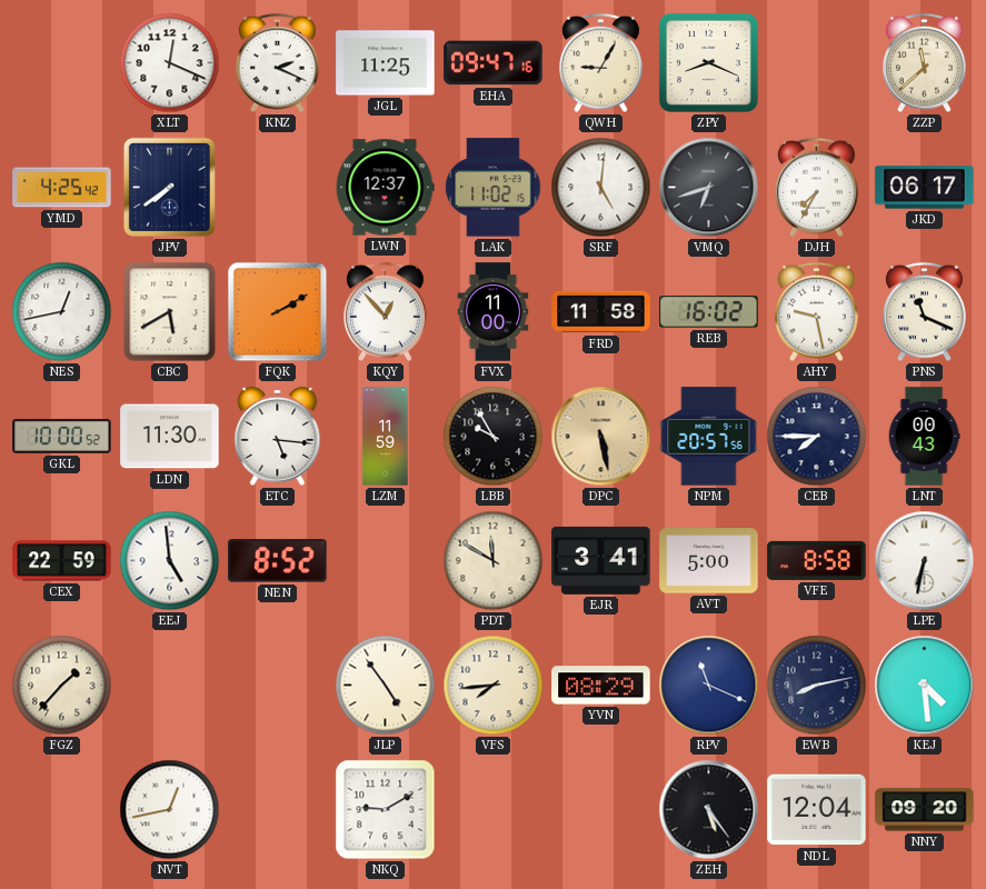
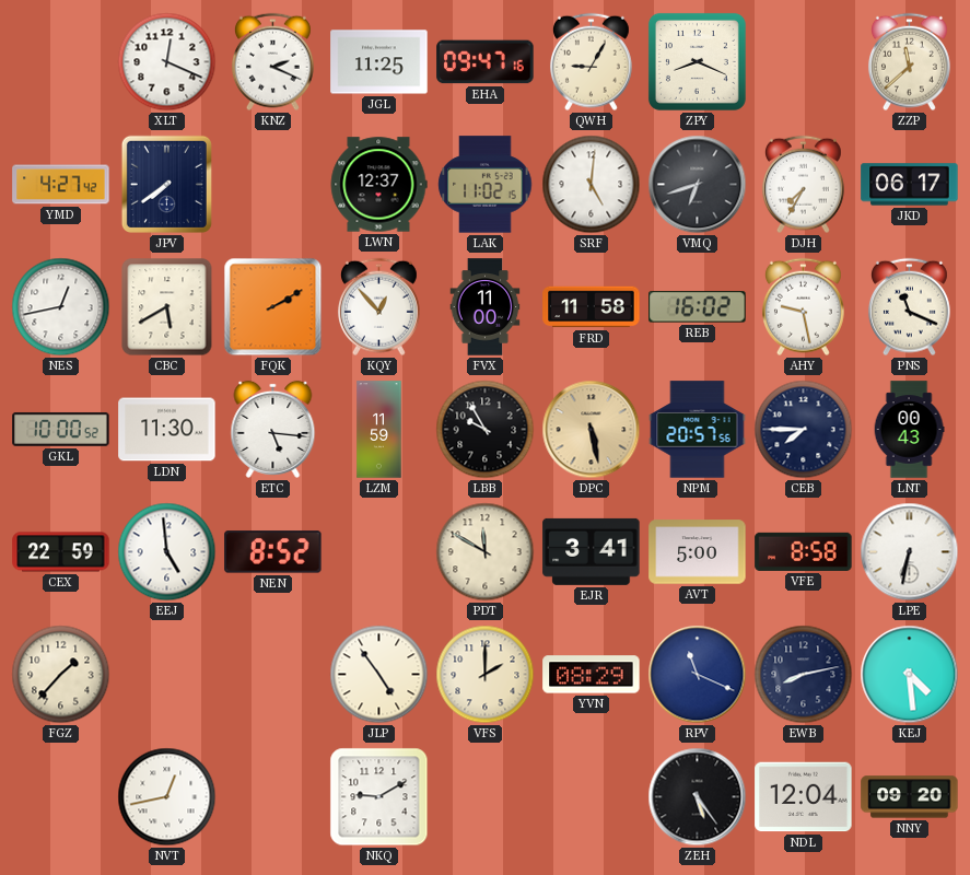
YMD: 4:25 -> 4:27
VFS: 7:44 -> 2:00
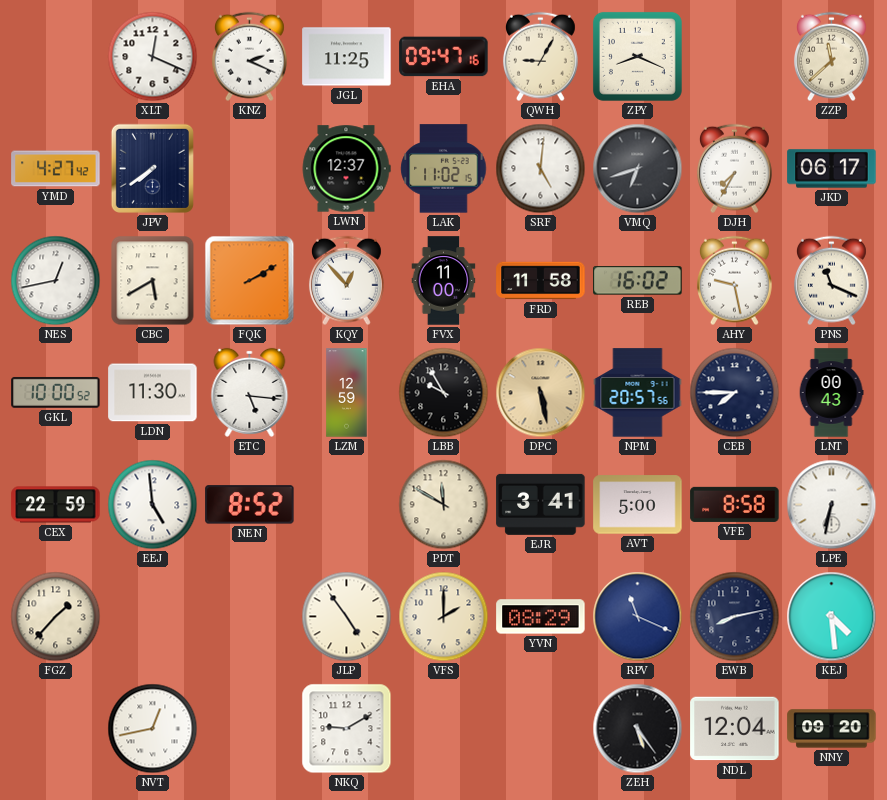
LZM: 11:59 -> 12:59
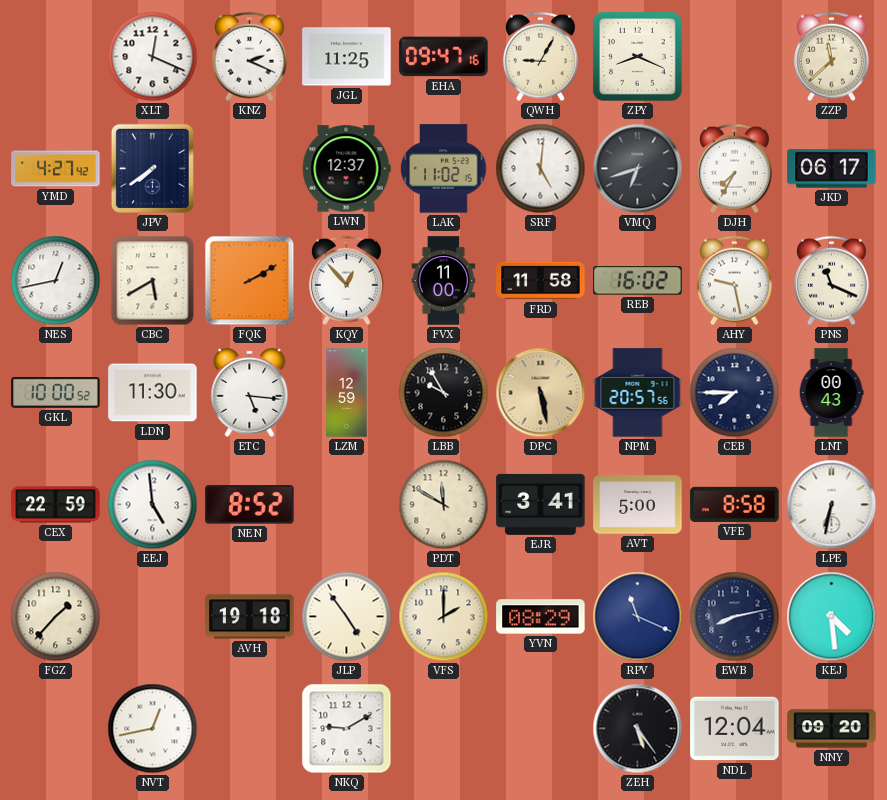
AVH: none -> 19:18
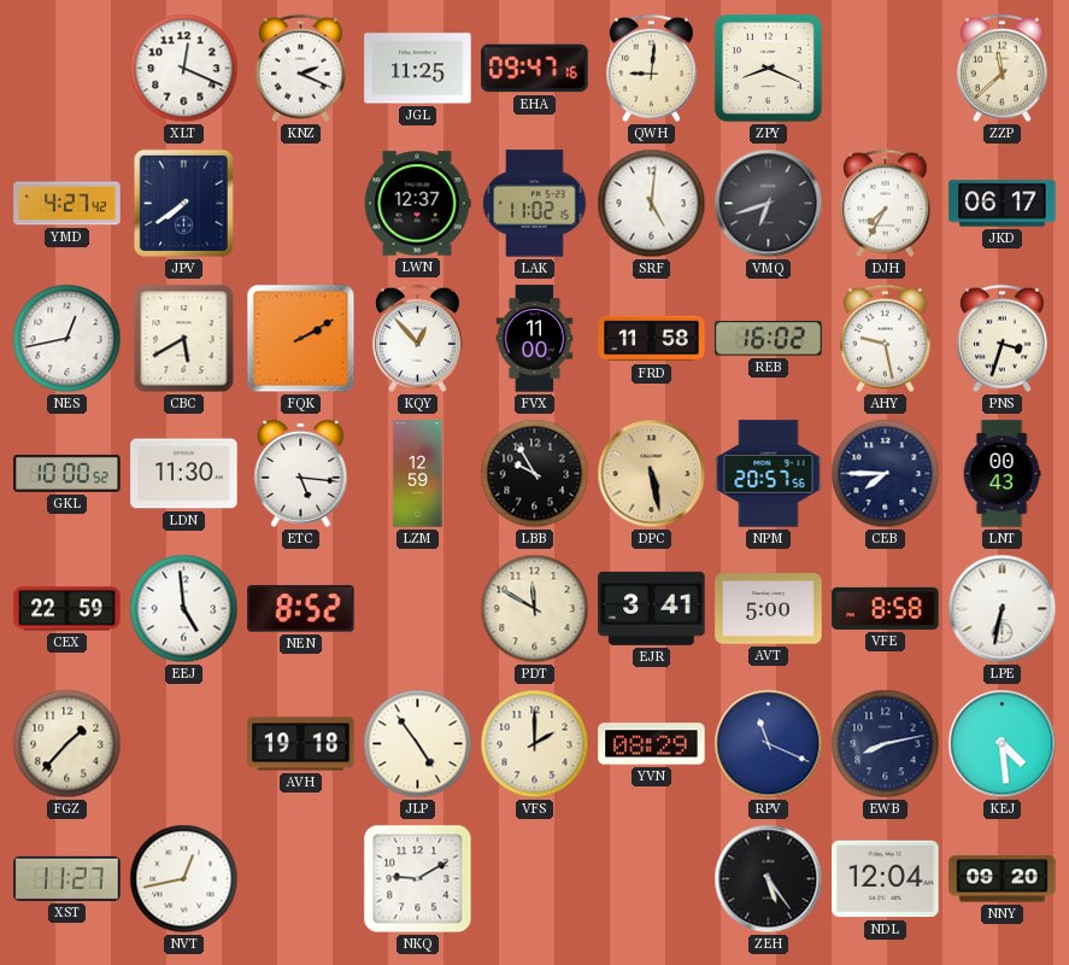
QWH: 9:05 -> 9:01
PNS: 11:19 -> 3:33
XST: none -> 11:27
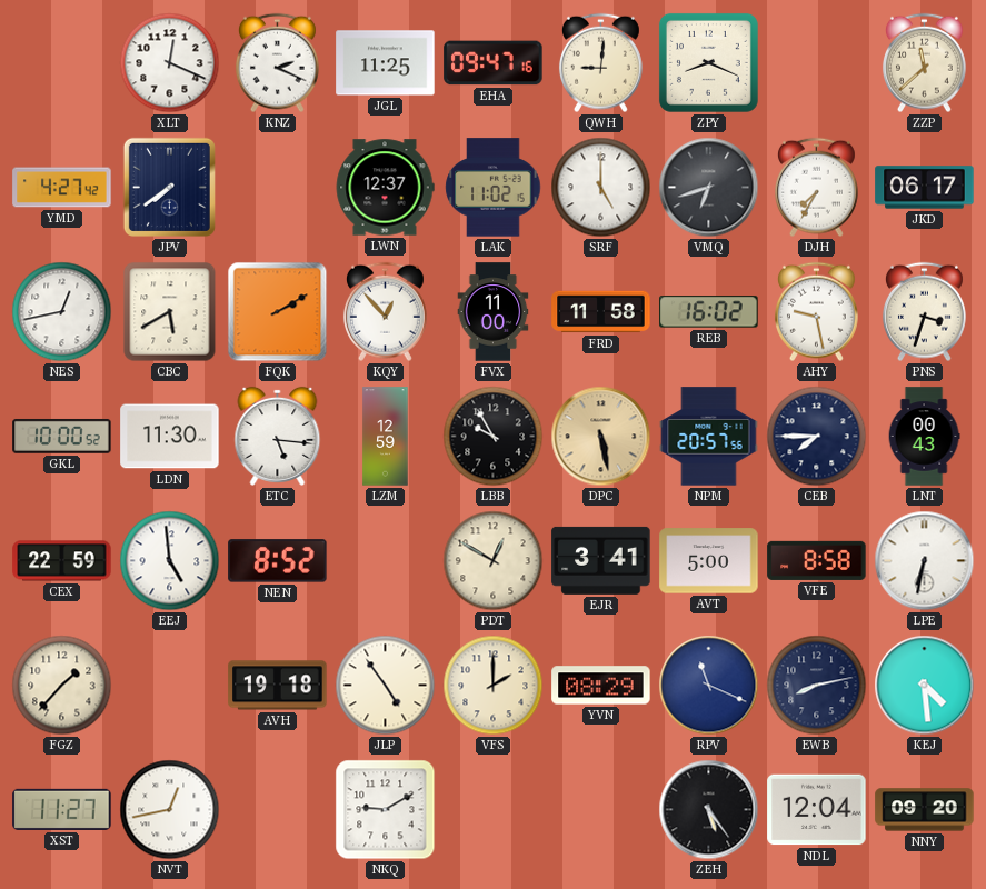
SRF: 5:01 -> 5:00
PDT: 11:50 -> 12:50
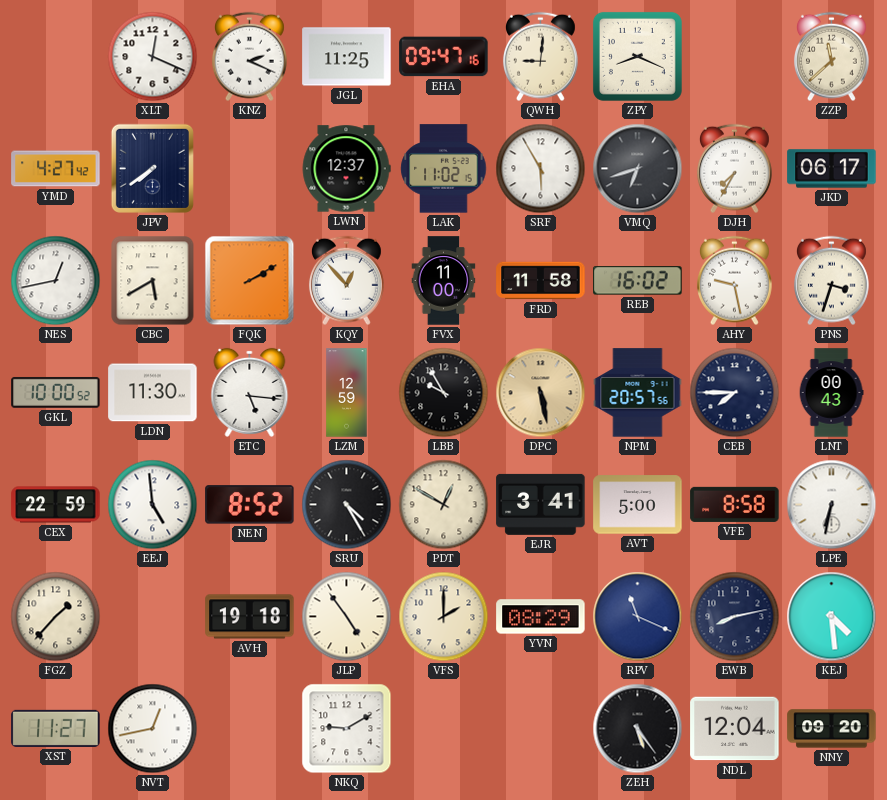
SRF: 5:00 -> 5:55
SRU: none -> 4:25
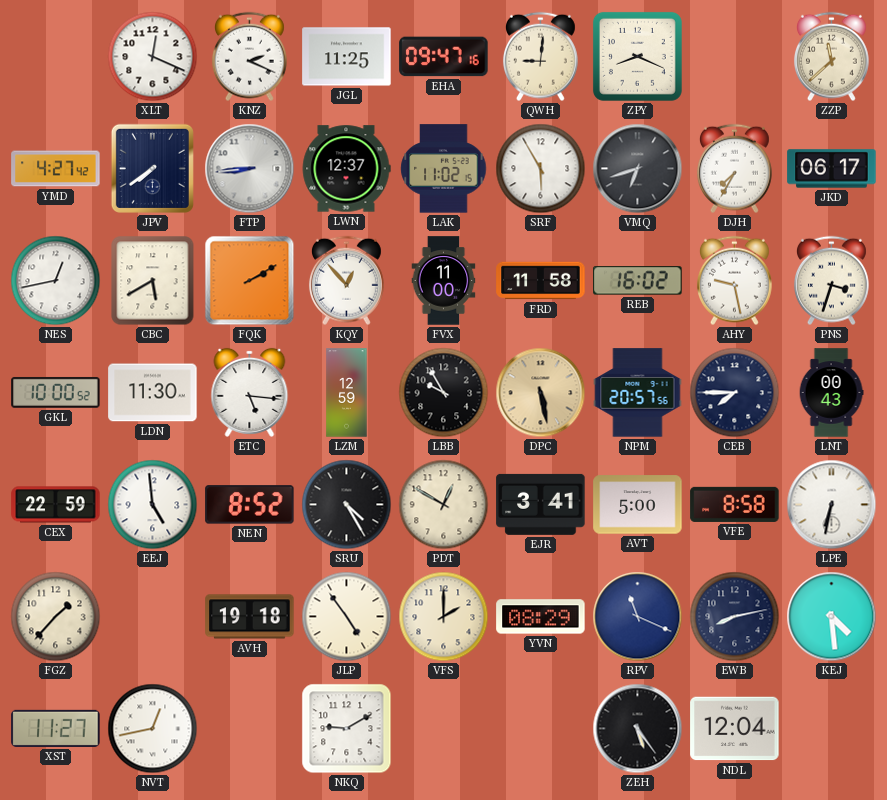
FTP: none -> 8:44
NNY: 09:20 -> none
